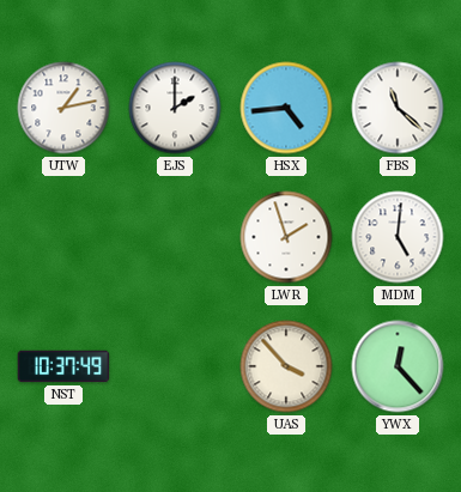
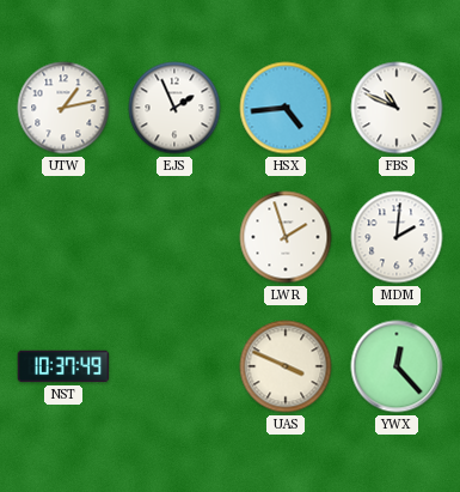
EJS: 2:00 -> 1:56
FBS: 11:22 -> 10:49
MDM: 5:01 -> 2:01
UAS: 3:53 -> 3:49
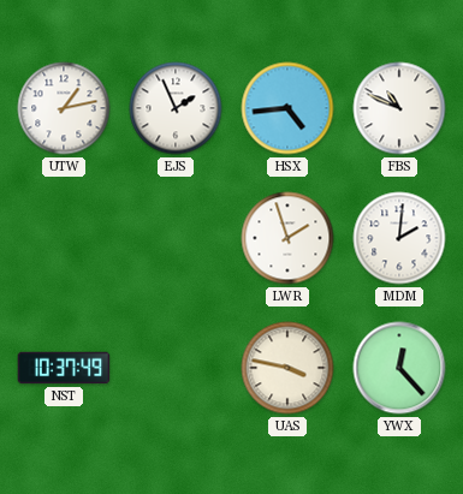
UAS: 3:49 -> 3:47
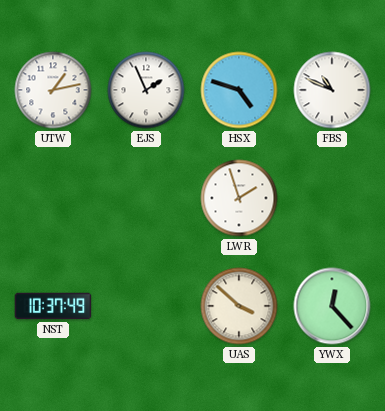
HSX: 4:44 -> 4:48
MDM: 2:01 -> none
UAS: 3:47 -> 3:52
